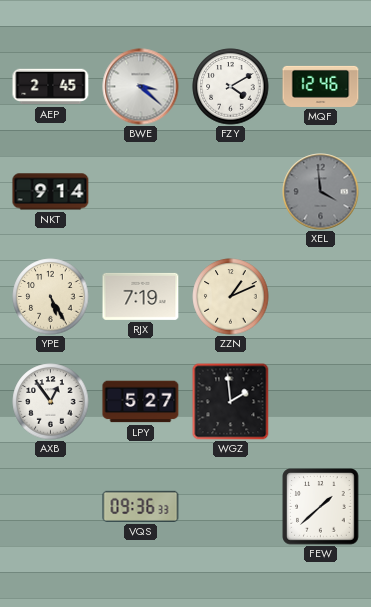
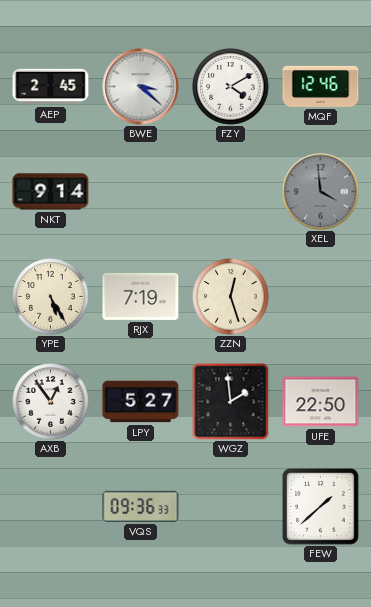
ZZN: 1:11 -> 12:27
UFE: none -> 22:50
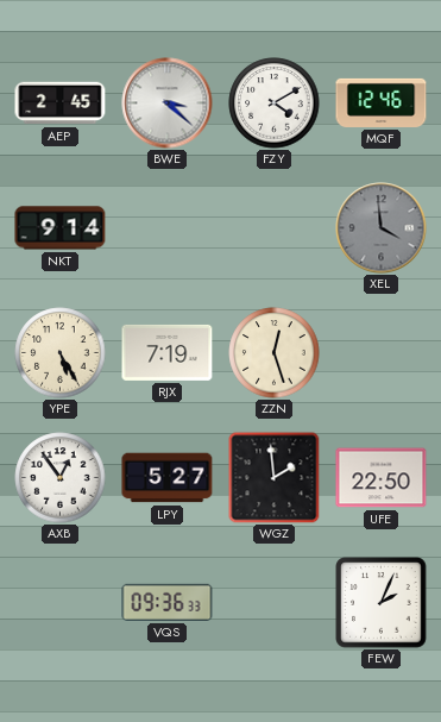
FEW: 1:38 -> 2:04
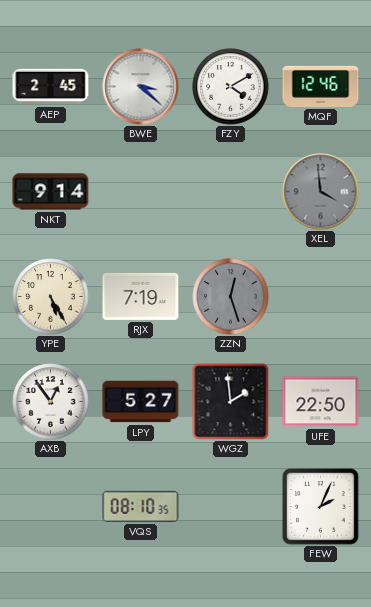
ZZN dial: cream -> grey
VQS: 09:36 -> 08:10
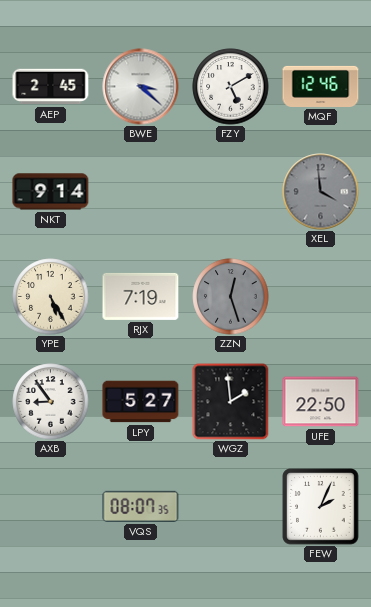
FZY: 4:10 -> 5:10
AXB: 12:54 -> 8:54
VQS: 08:10 -> 08:07
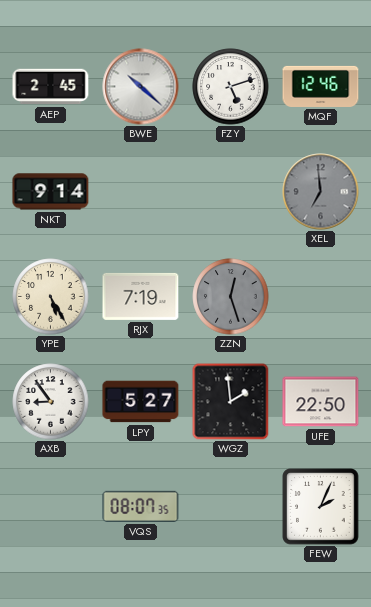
BWE: 3:22 -> 10:22
FZY: 5:10 -> 5:12
XEL: 3:59 -> 6:59
